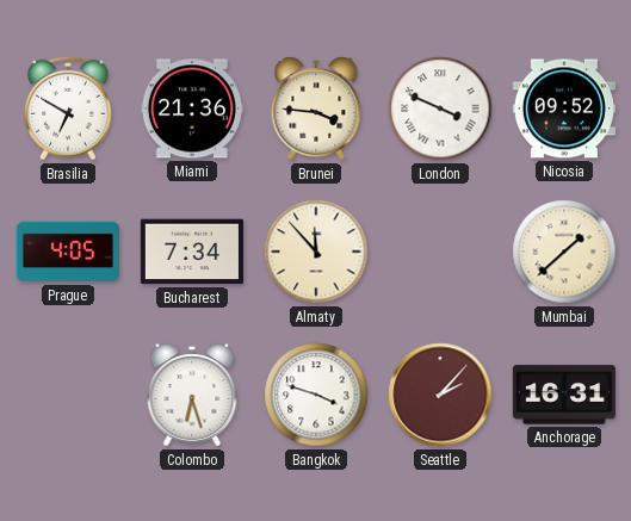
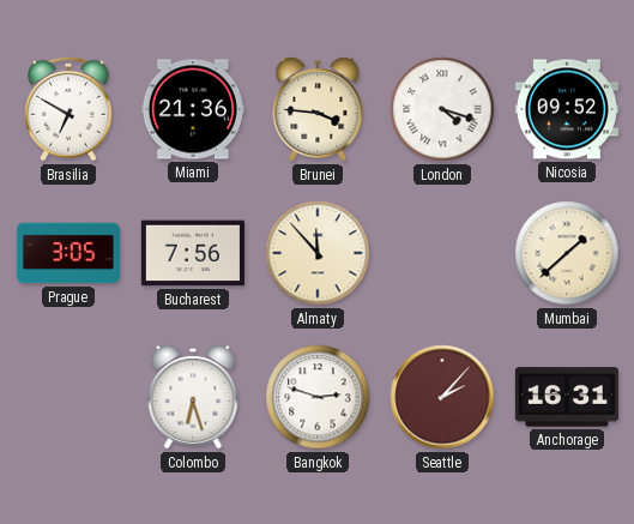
London: 3:49 -> 4:18
Prague: 4:05 -> 3:05
Bucharest: 7:34 -> 7:56
Bangkok: 3:48 -> 2:48
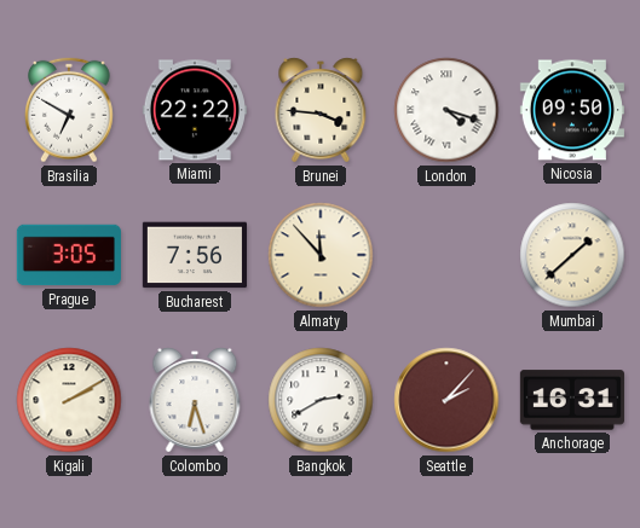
Miami: 21:36 -> 22:22
Nicosia: 09:52 -> 09:50
Kigali: none -> 2:10
Bangkok: 2:48 -> 2:40
